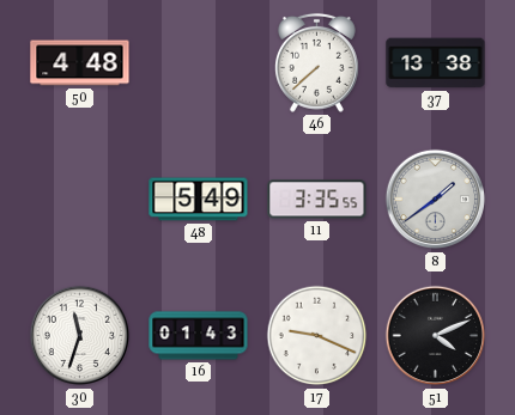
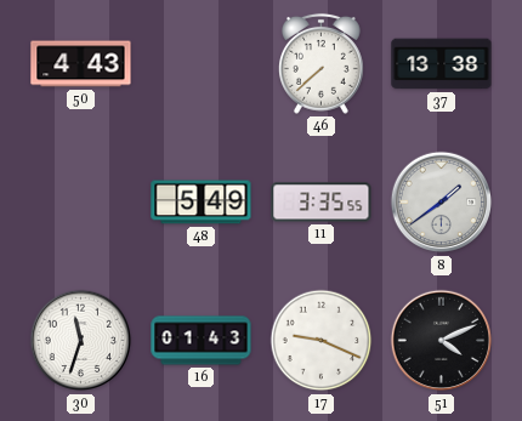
50: 4:48 -> 4:43
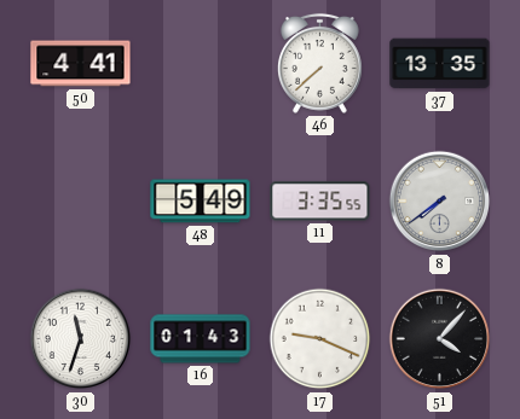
50: 4:43 -> 4:41
37: 13:38 -> 13:35
8: 1:39 -> 7:39
51: 4:11 -> 4:07
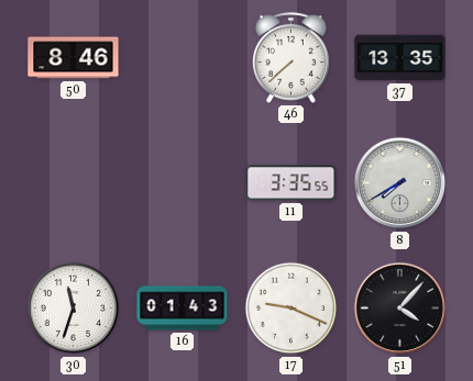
50: 4:41 -> 8:46
48: 5:49 -> none
8: 7:39 -> 7:40
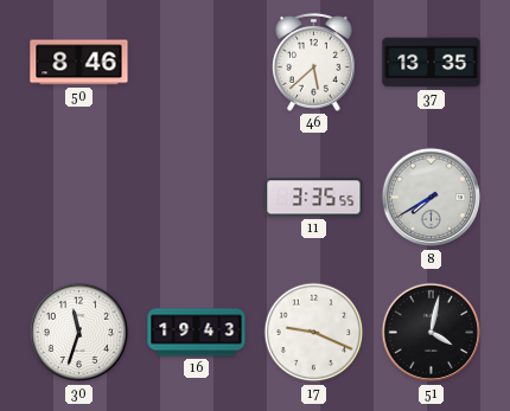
46: 7:38 -> 5:38
16: 01:43 -> 19:43
51: 4:07 -> 4:02
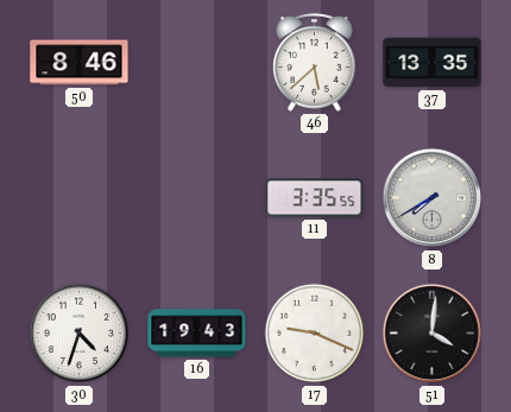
30: 11:33 -> 4:33
51: 4:02 -> 4:01
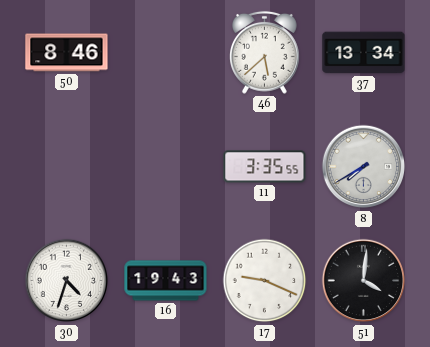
37: 13:35 -> 13:34
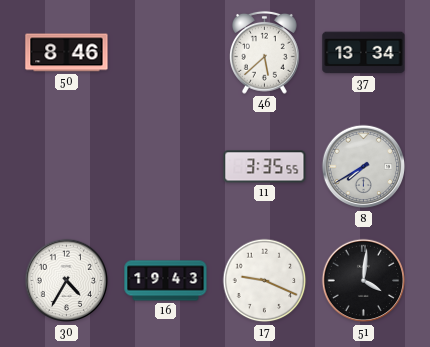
30: 4:33 -> 4:35
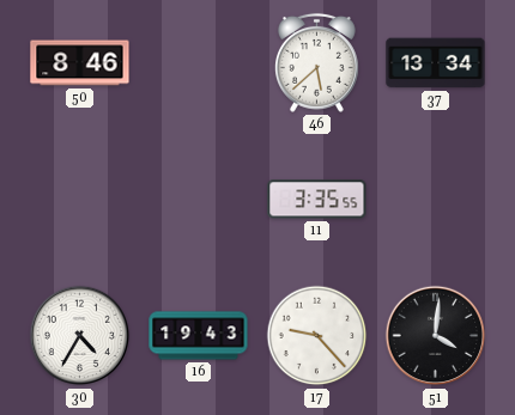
8: 7:40 -> none
17: 9:19 -> 9:23
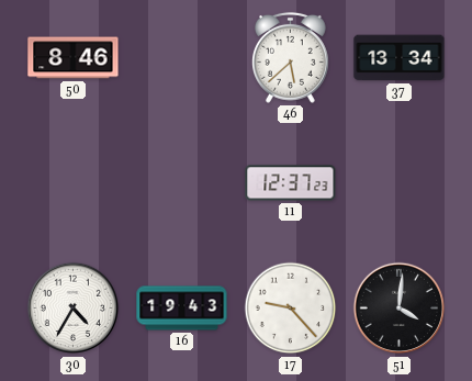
11: 3:35 -> 12:37
